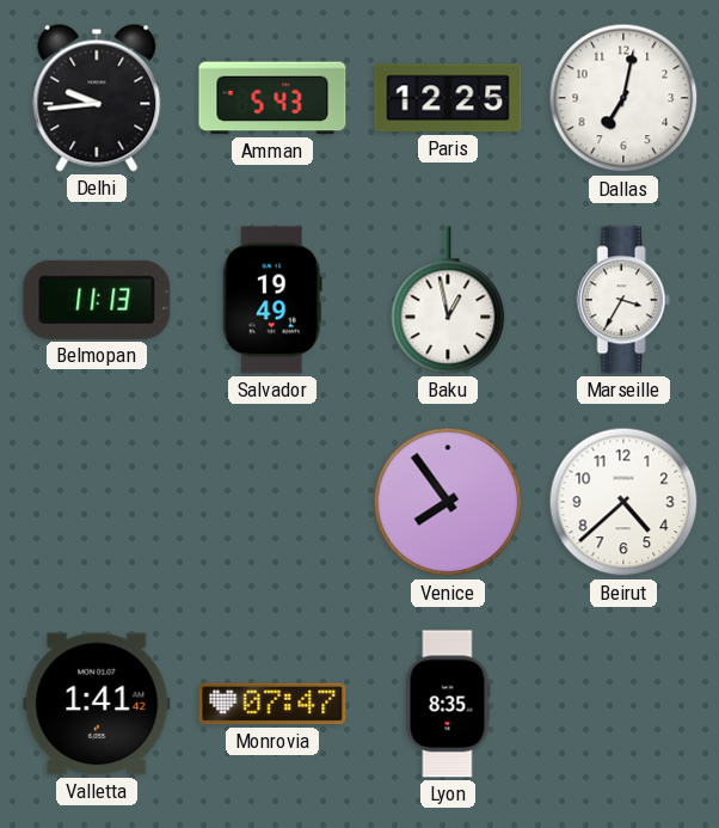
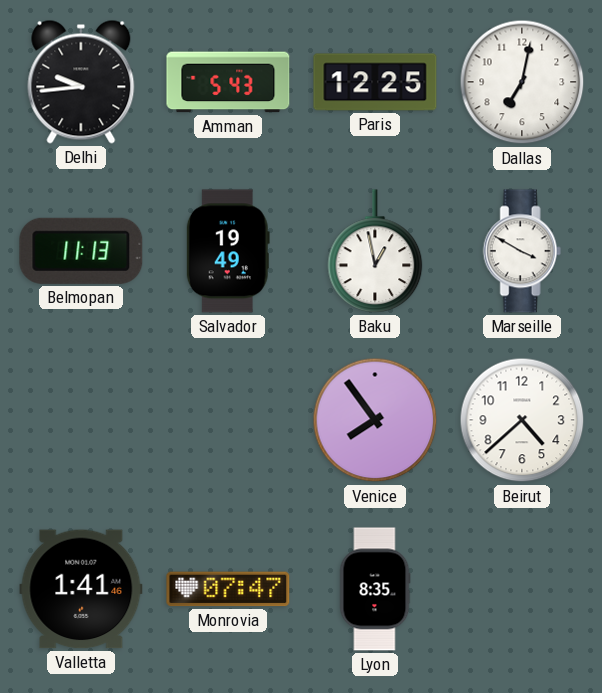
Marseille: 3:35 -> 3:50
Valletta: 1:41:42 -> 1:41:46
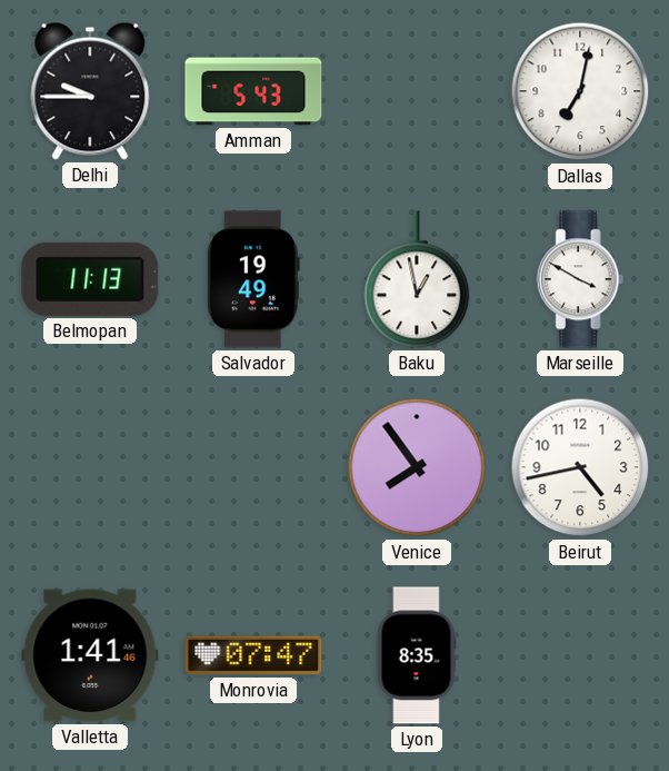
Delhi: 9:44 -> 9:45
Paris: 12:25 -> none
Beirut: 4:38 -> 4:43
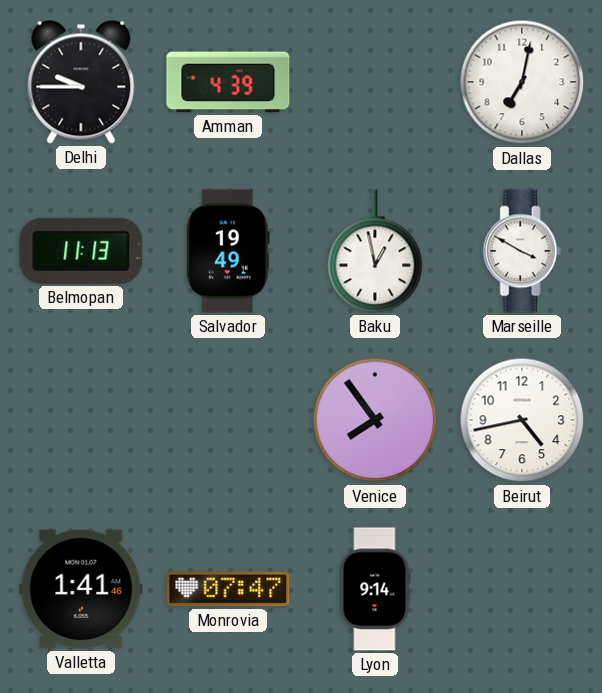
Amman: 5:43 -> 4:39
Lyon: 8:35 -> 9:14
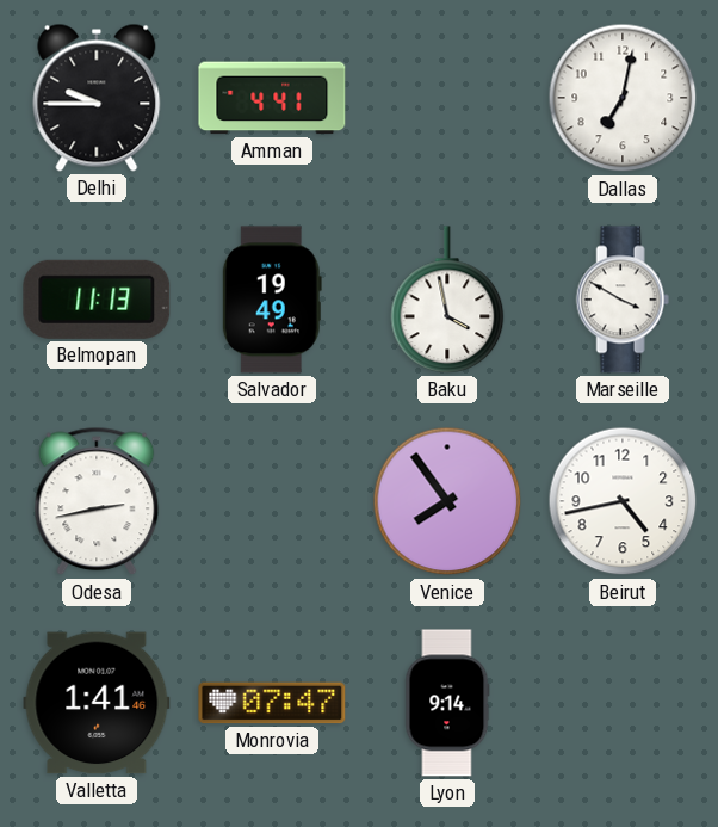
Amman: 4:39 -> 4:41
Baku: 12:58 -> 3:58
Odesa: none -> 2:43
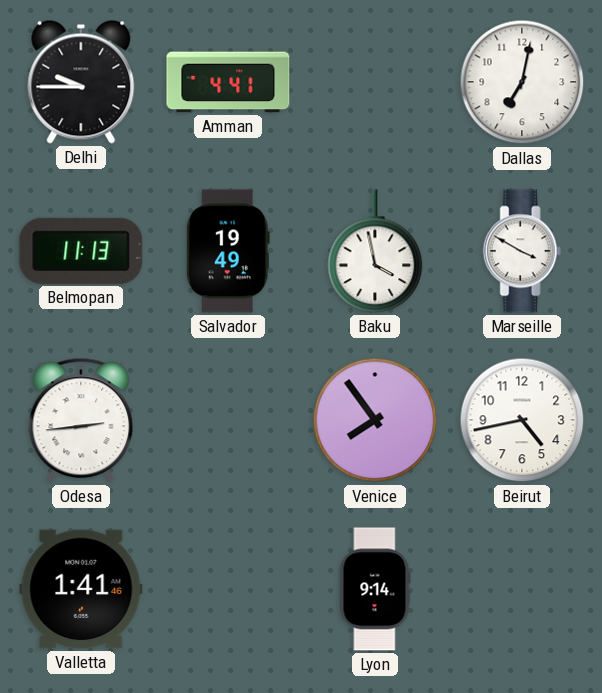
Odesa: 2:43 -> 2:44
Monrovia: 07:47 -> none
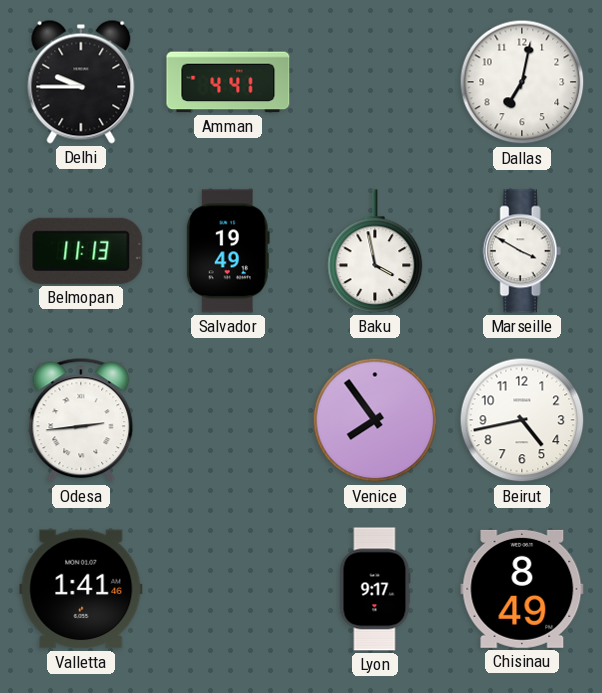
Lyon: 9:14 -> 9:17
Chisinau: none -> 8:49
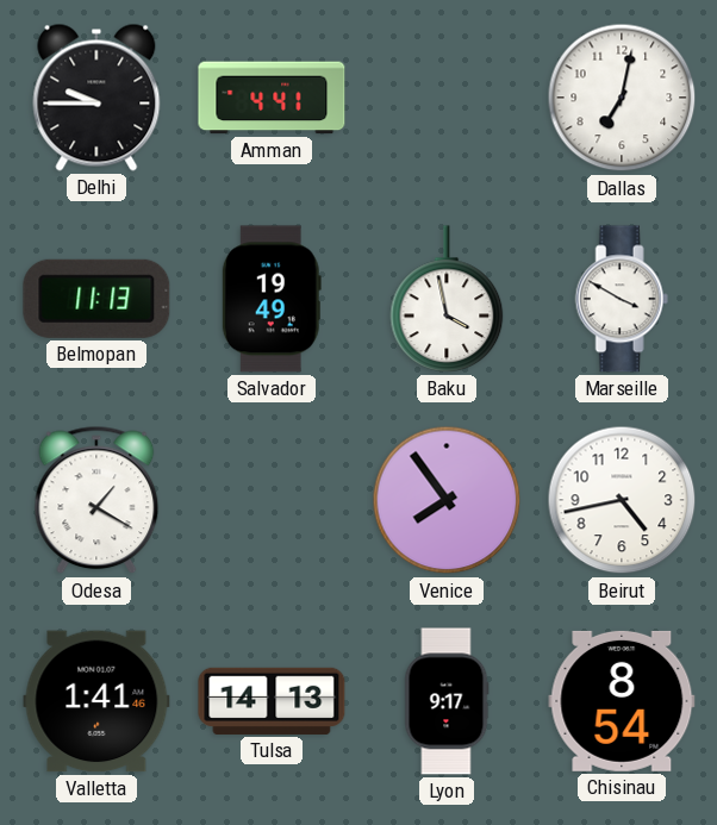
Odesa: 2:44 -> 1:20
Tulsa: none -> 14:13
Chisinau: 8:49 -> 8:54
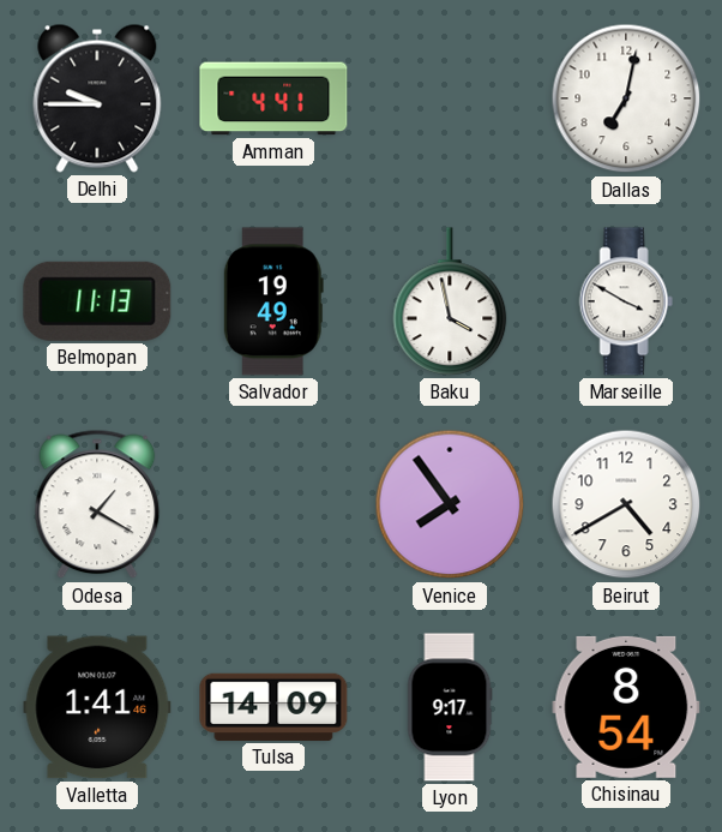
Beirut: 4:43 -> 4:40
Tulsa: 14:13 -> 14:09
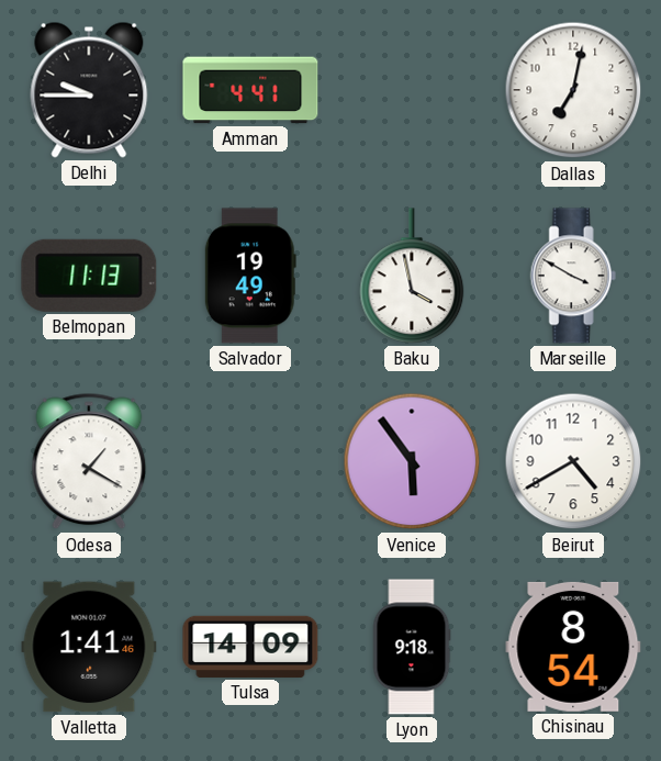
Venice: 7:54 -> 5:54
Lyon: 9:17 -> 9:18
